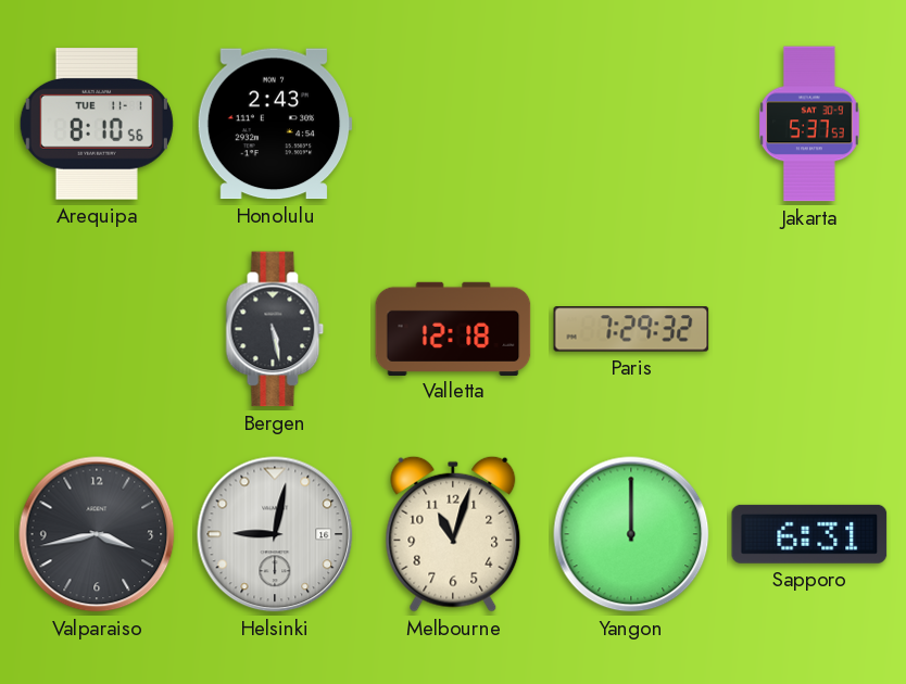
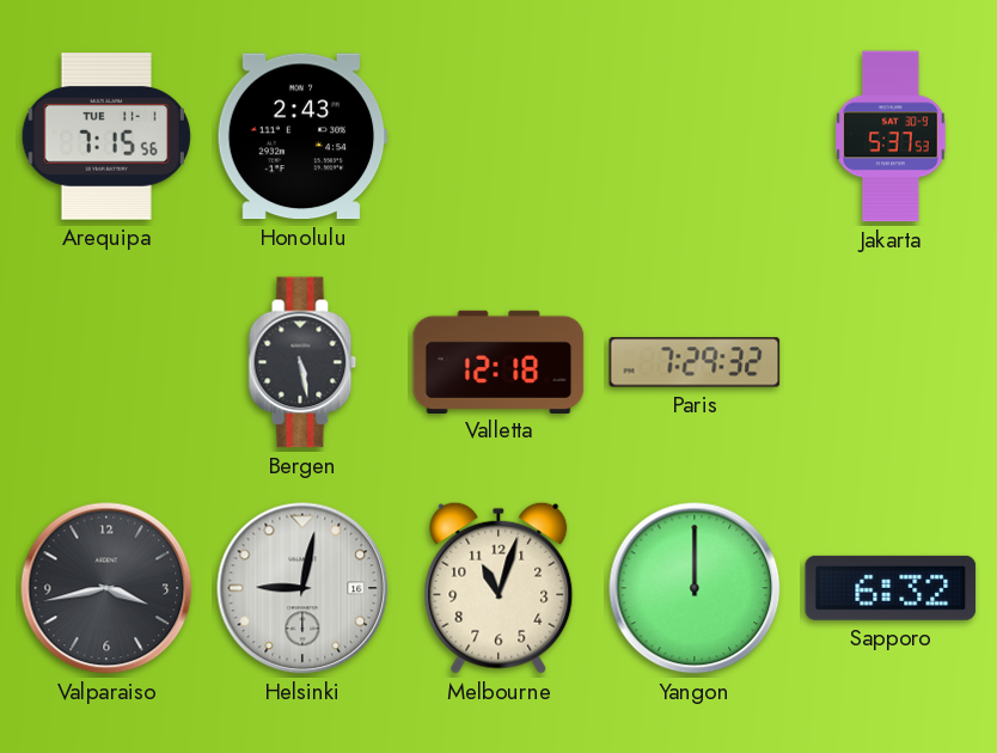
Arequipa: 8:10 -> 7:15
Sapporo: 6:31 -> 6:32
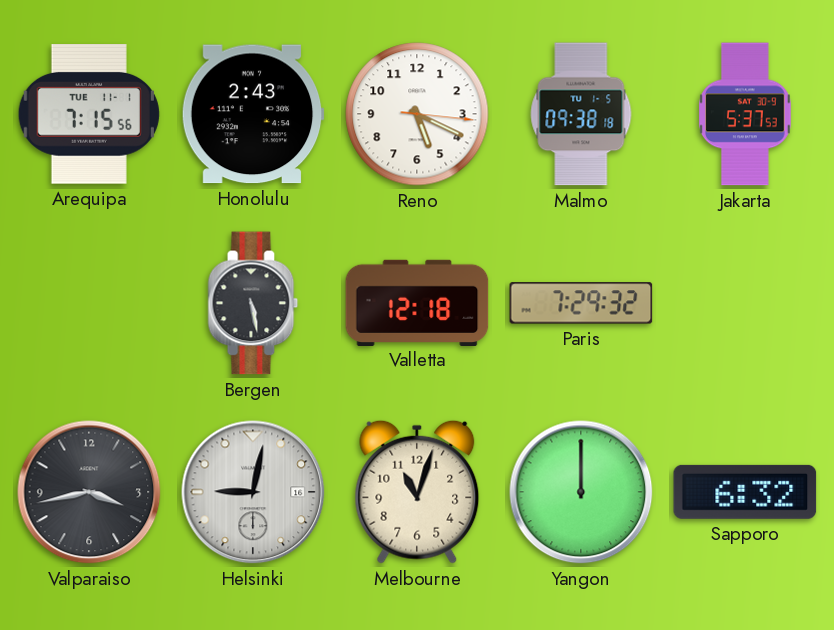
Reno: none -> 5:19
Malmo: none -> 09:38
